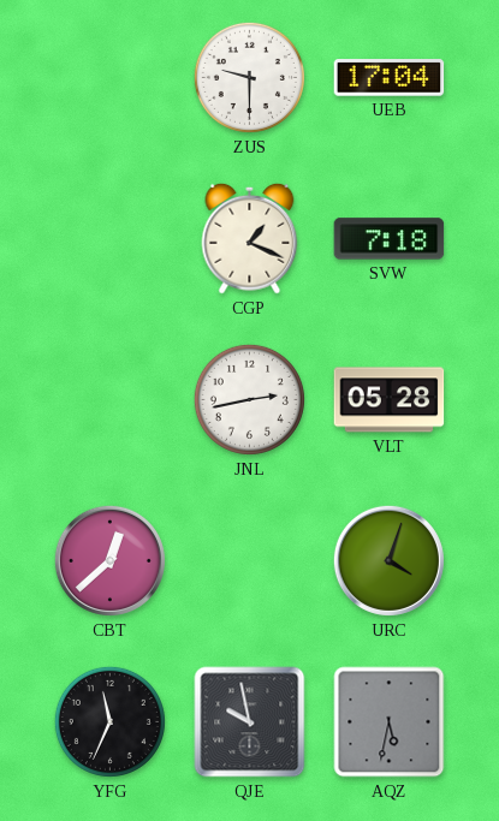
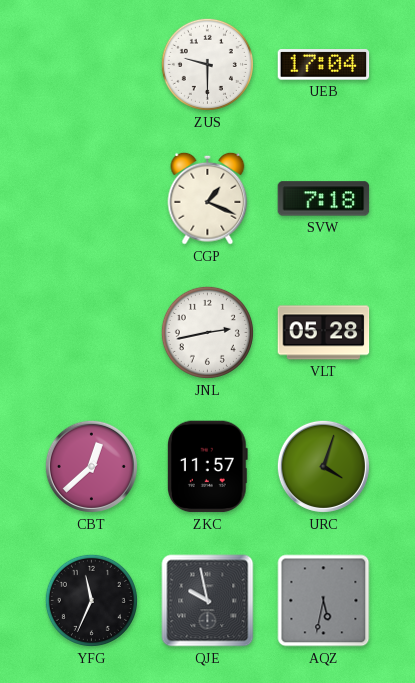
ZKC: none -> 11:57
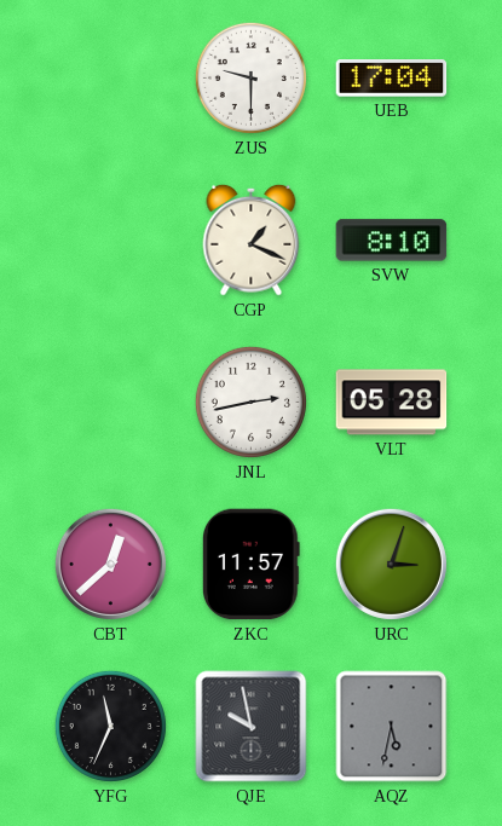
SVW: 7:18 -> 8:10
URC: 4:03 -> 3:03
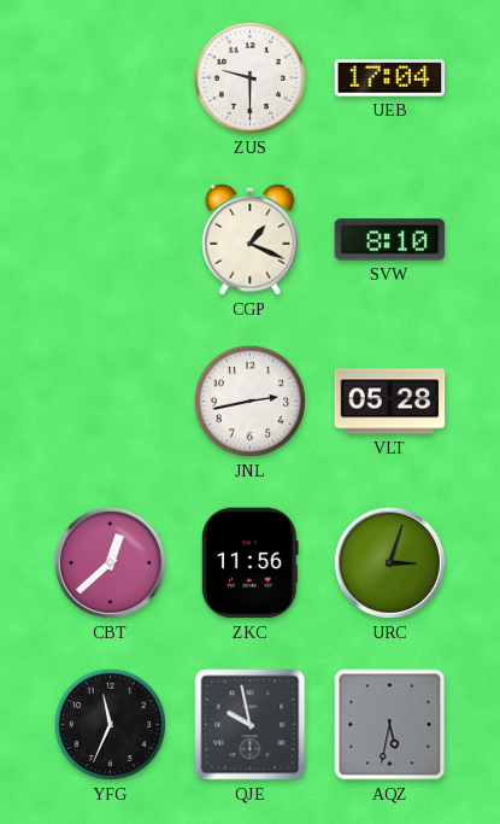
ZKC: 11:57 -> 11:56
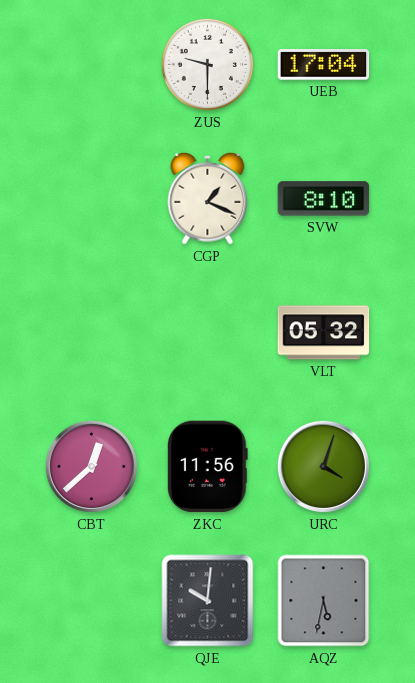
JNL: 2:43 -> none
VLT: 05:28 -> 05:32
URC: 3:03 -> 4:03
YFG: 11:34 -> none
QJE: 9:58 -> 10:01
